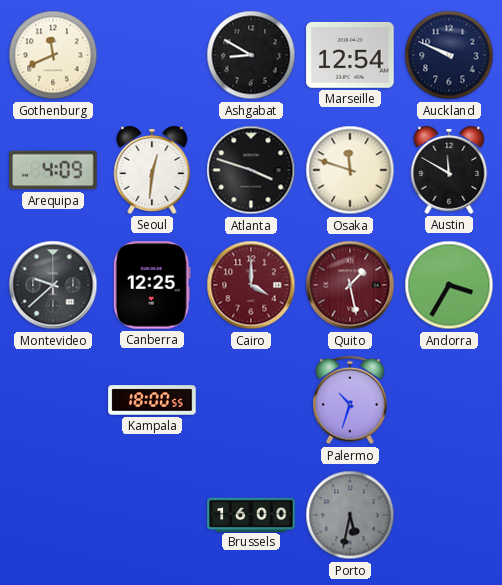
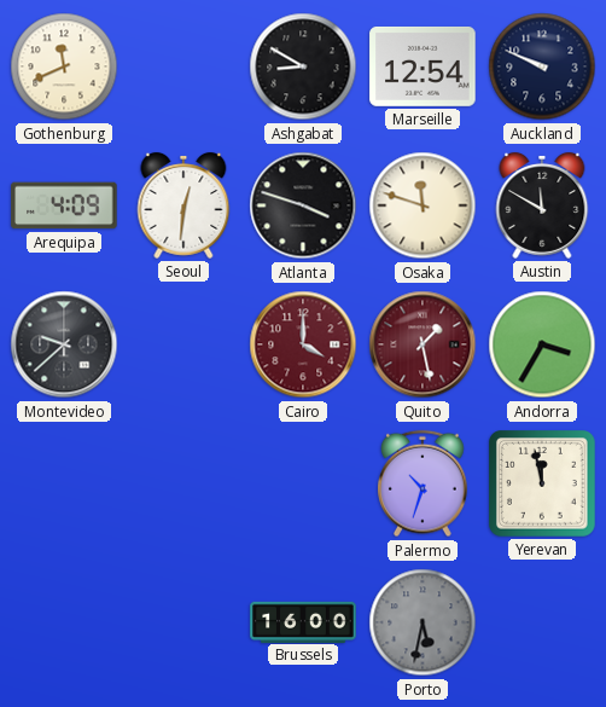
Canberra: 12:25 -> none
Kampala: 18:00 -> none
Yerevan: none -> 11:58
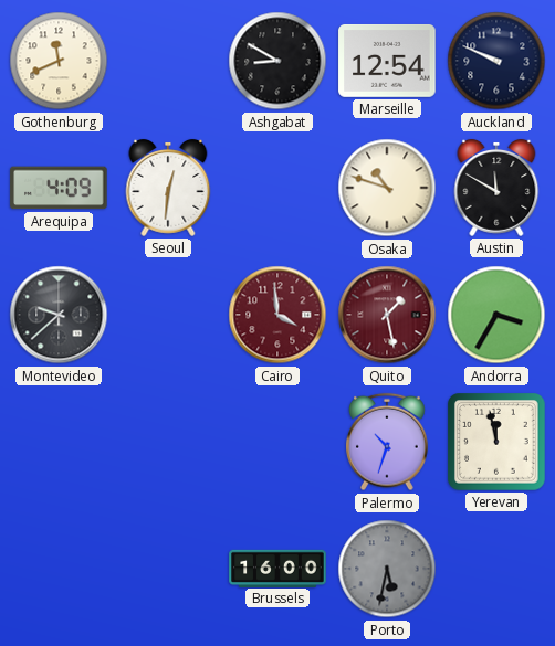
Atlanta: 3:48 -> none
Osaka: 11:48 -> 10:48
Cairo: 4:00 -> 3:59
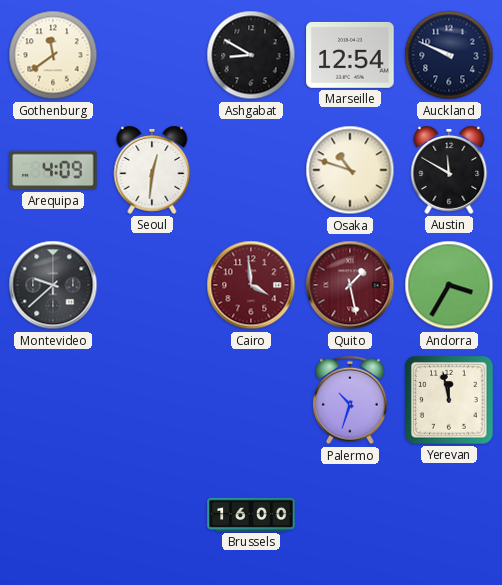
Gothenburg: 11:41 -> 11:39
Porto: 5:32 -> none
